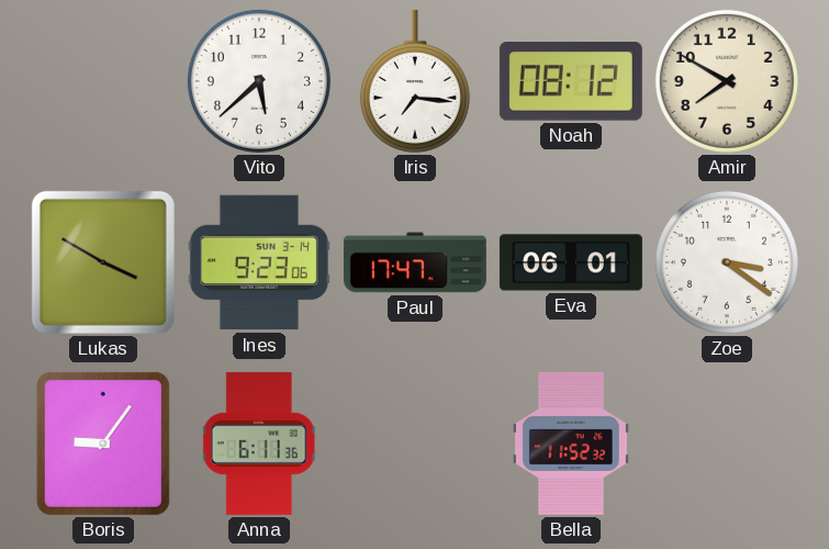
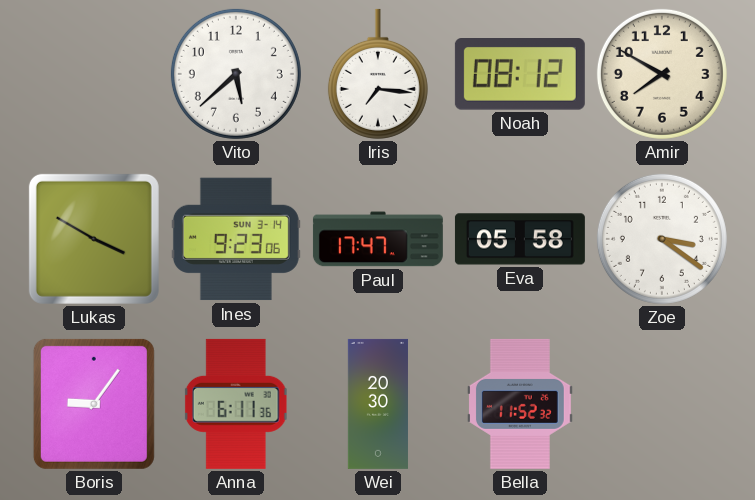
Eva: 06:01 -> 05:58
Wei: none -> 20:30
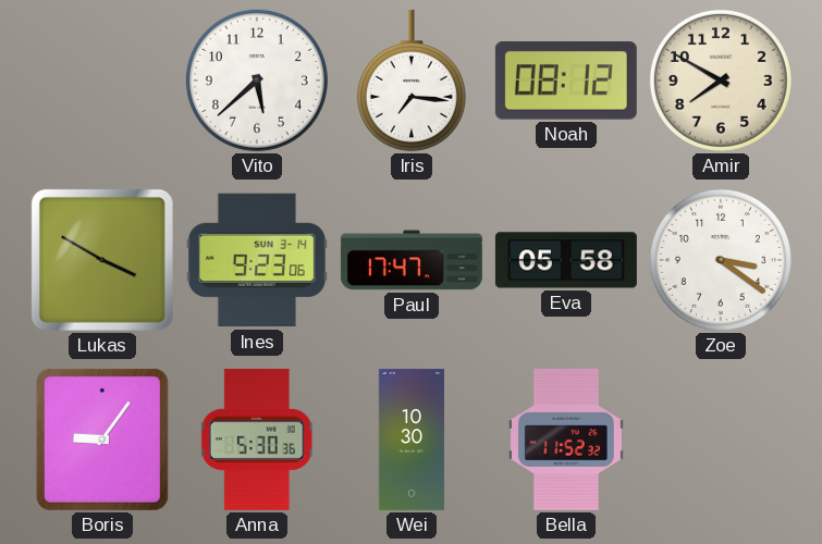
Anna: 6:11 -> 5:30
Wei: 20:30 -> 10:30
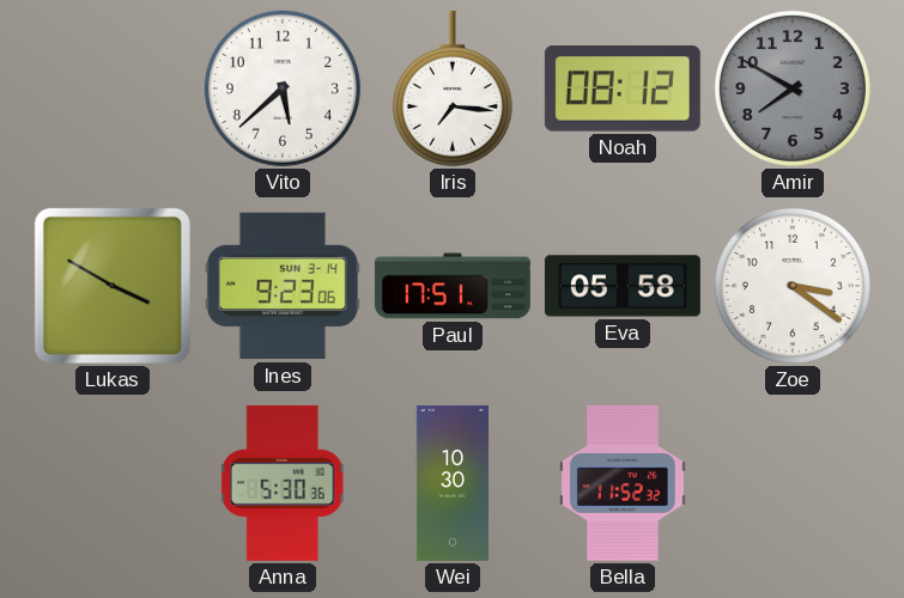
Amir dial: cream -> grey
Paul: 17:47 -> 17:51
Boris: 9:06 -> none
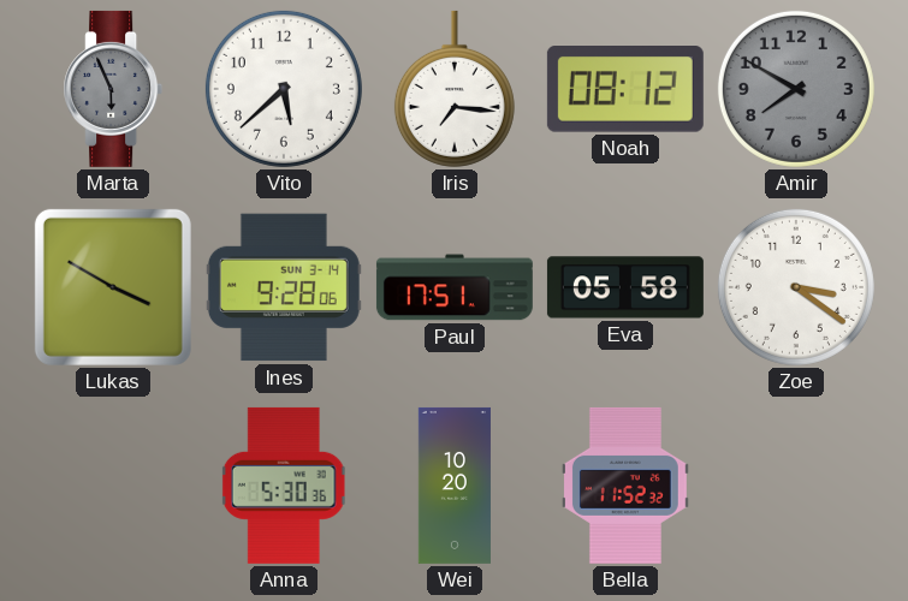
Marta: none -> 5:56
Ines: 9:23 -> 9:28
Wei: 10:30 -> 10:20
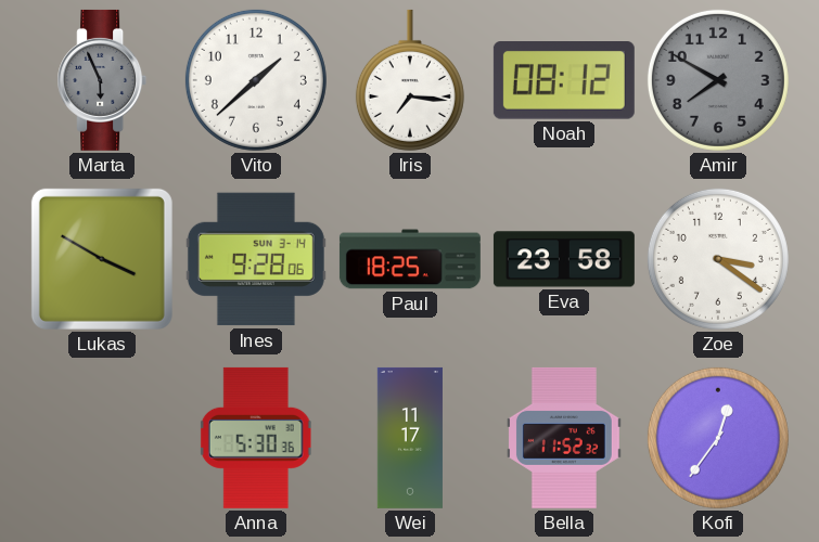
Vito: 5:38 -> 1:38
Paul: 17:51 -> 18:25
Eva: 05:58 -> 23:58
Wei: 10:20 -> 11:17
Kofi: none -> 12:36
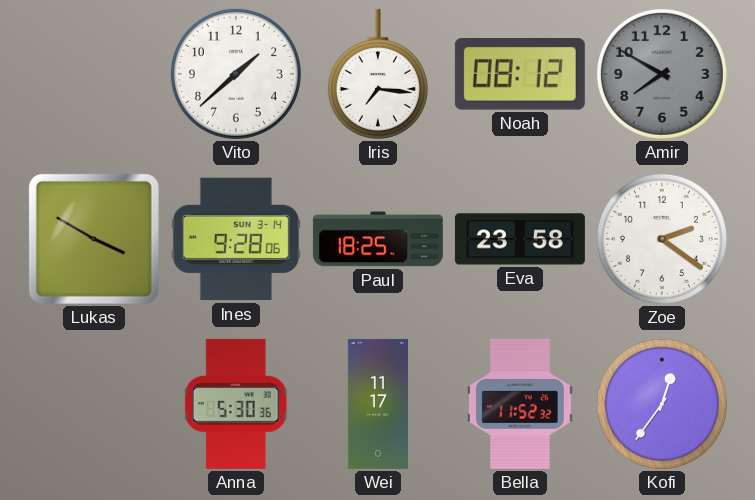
Marta: 5:56 -> none
Zoe: 3:21 -> 2:21
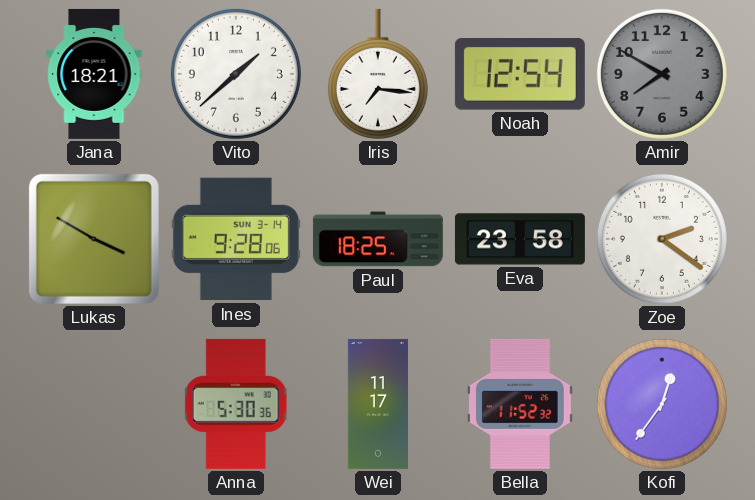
Jana: none -> 18:21
Noah: 08:12 -> 12:54
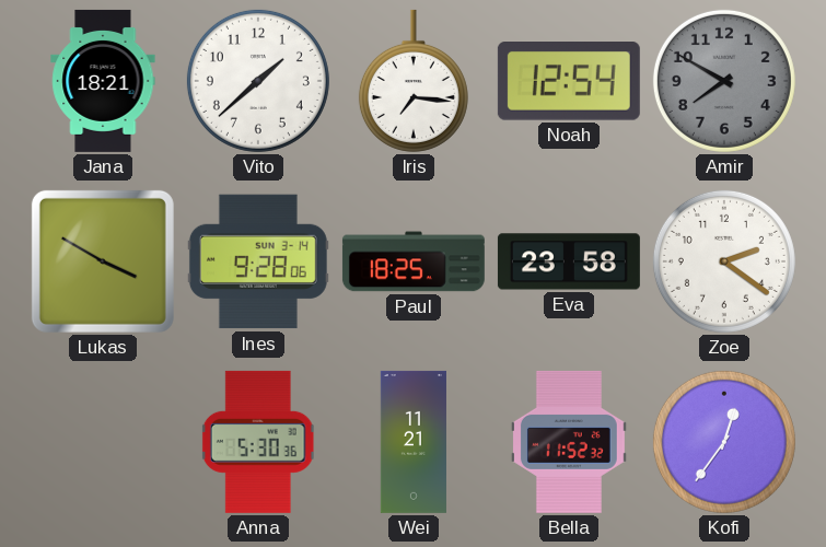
Wei: 11:17 -> 11:21
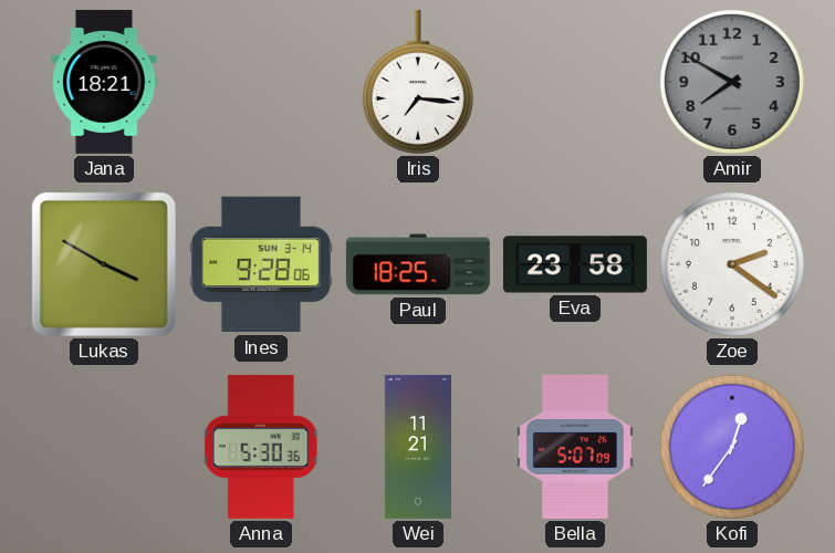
Vito: 1:38 -> none
Noah: 12:54 -> none
Bella: 11:52 -> 5:07
